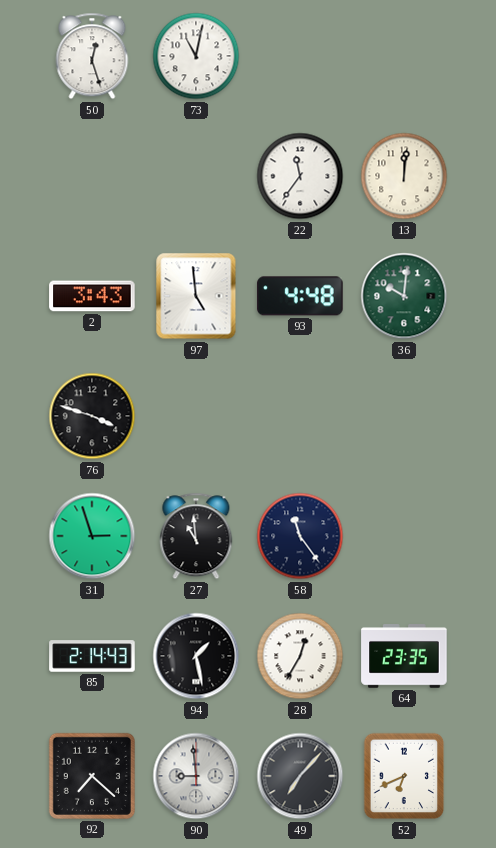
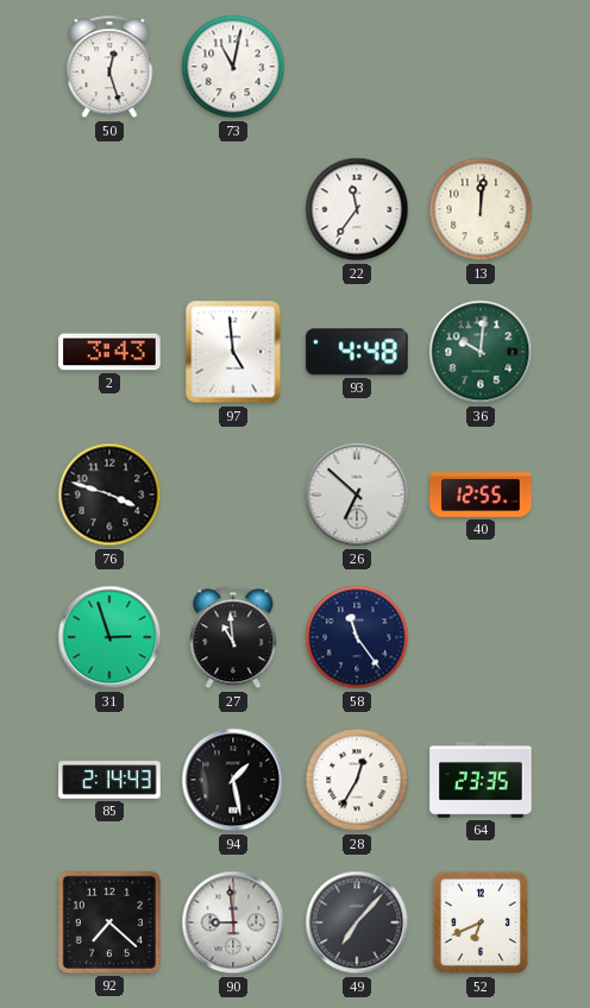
26: none -> 6:52
40: none -> 12:55
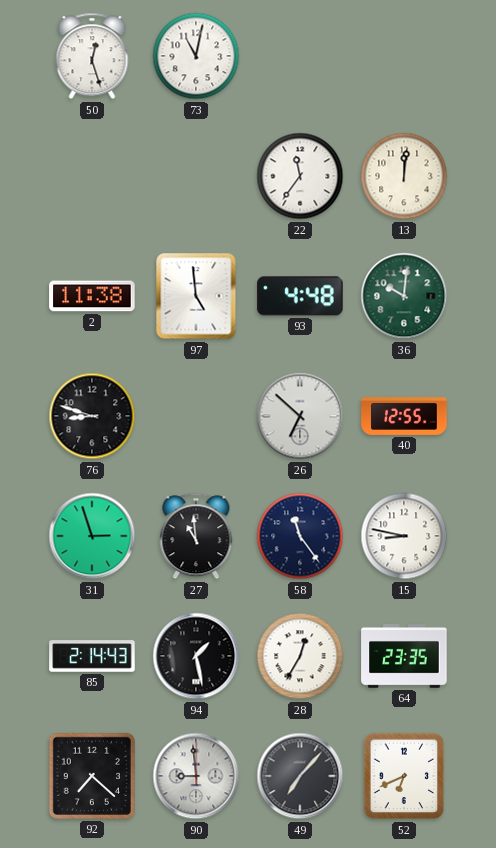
2: 3:43 -> 11:38
76: 3:48 -> 8:48
15: none -> 8:47
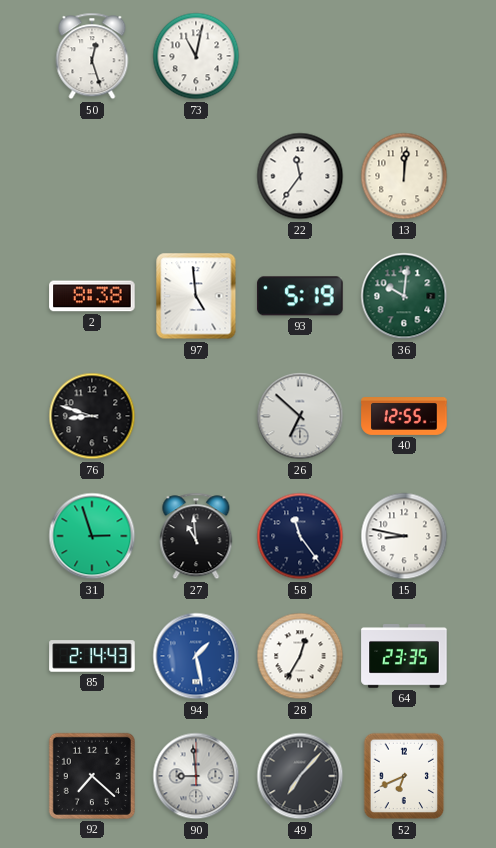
2: 11:38 -> 8:38
93: 4:48 -> 5:19
94 dial: black -> blue
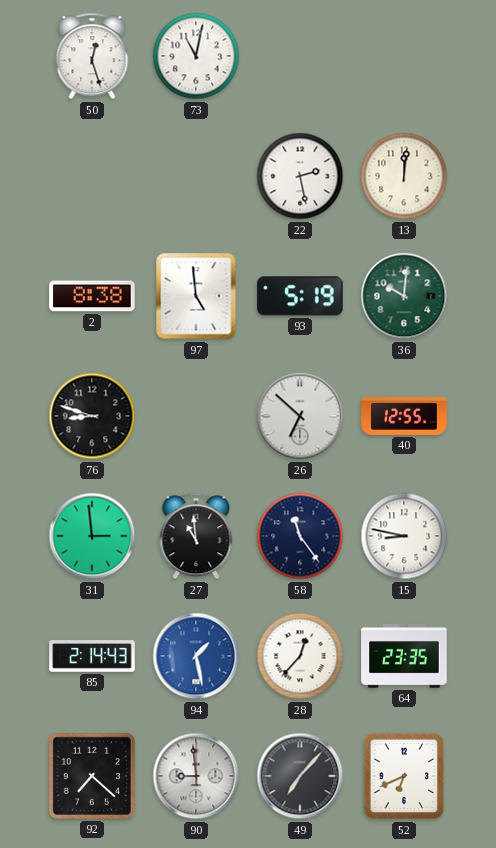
22: 11:36 -> 2:28
31: 2:57 -> 2:59
28: 12:35 -> 12:37
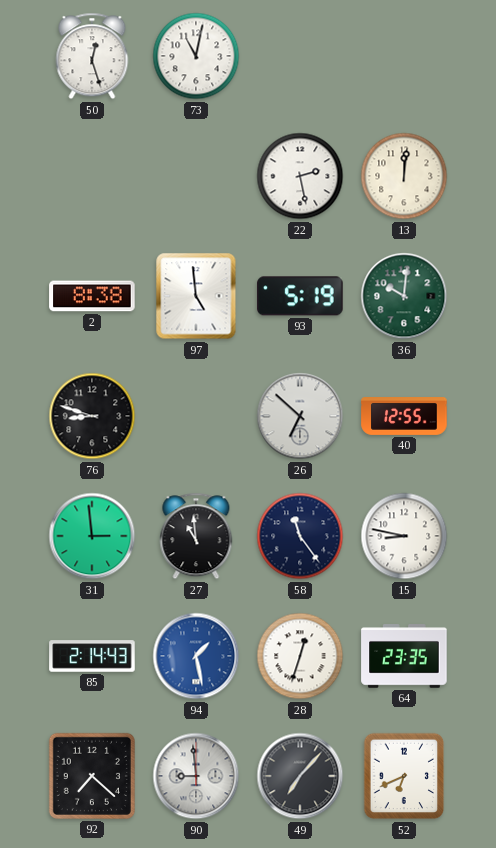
28: 12:37 -> 12:33
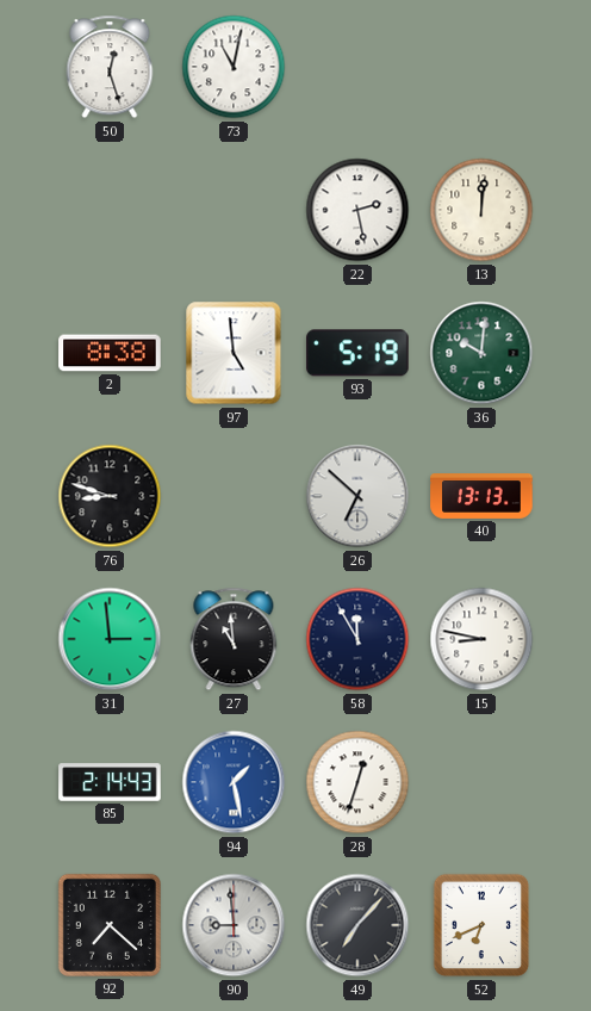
40: 12:55 -> 13:13
58: 11:24 -> 11:55
64: 23:35 -> none
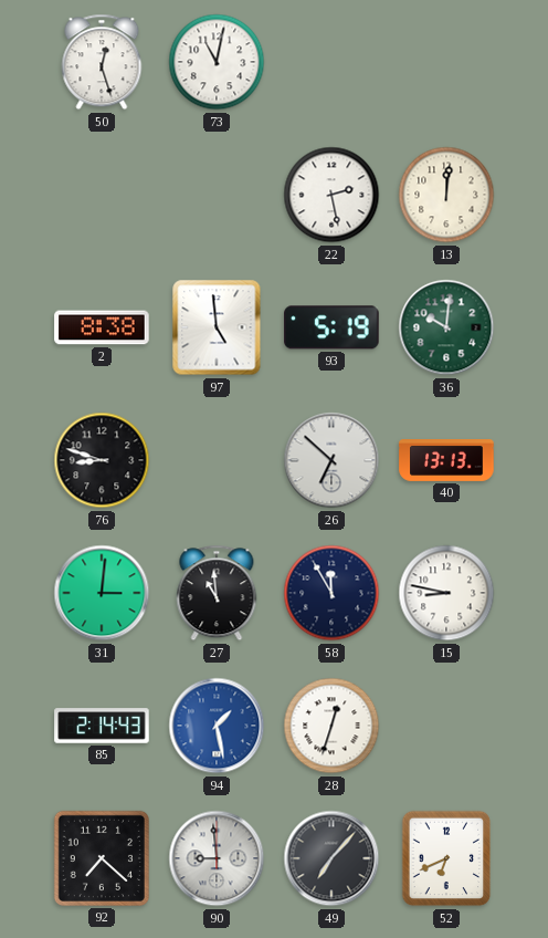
31: 2:59 -> 3:01
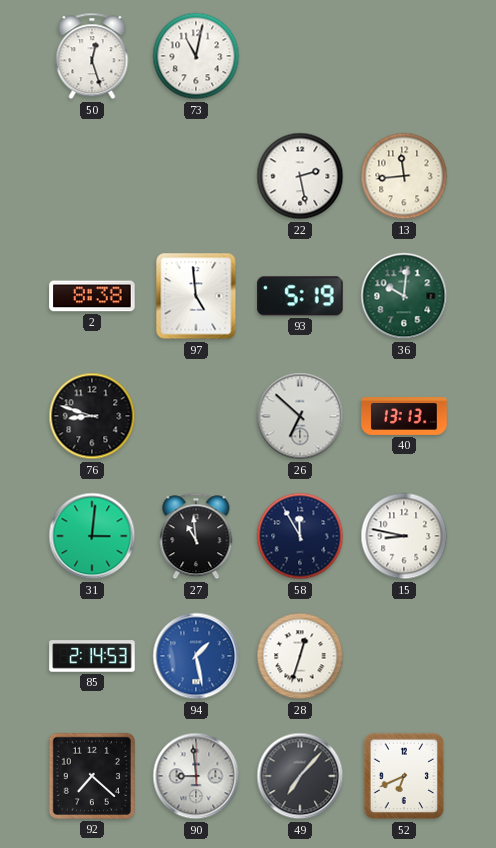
13: 12:01 -> 11:44
85: 2:14:43 -> 2:14:53
